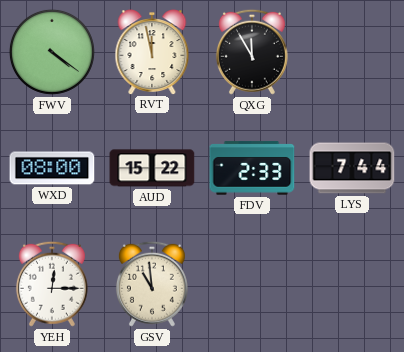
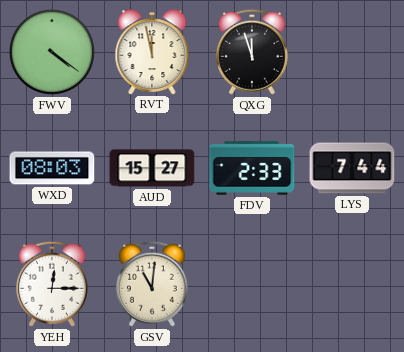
QXG: 11:55 -> 11:57
WXD: 08:00 -> 08:03
AUD: 15:22 -> 15:27
GSV: 10:59 -> 11:01
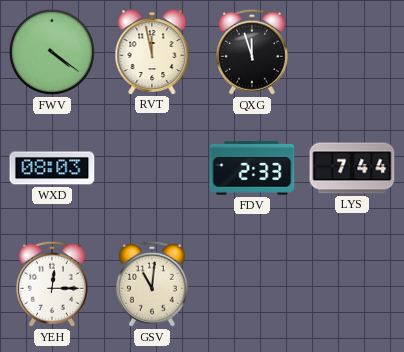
AUD: 15:27 -> none
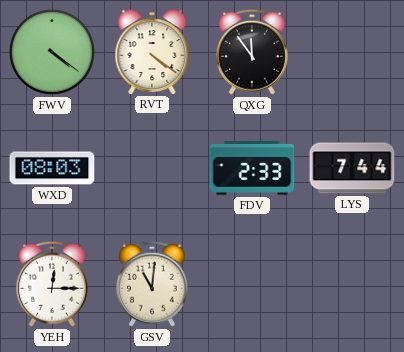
RVT: 11:58 -> 4:21
QXG: 11:57 -> 11:54
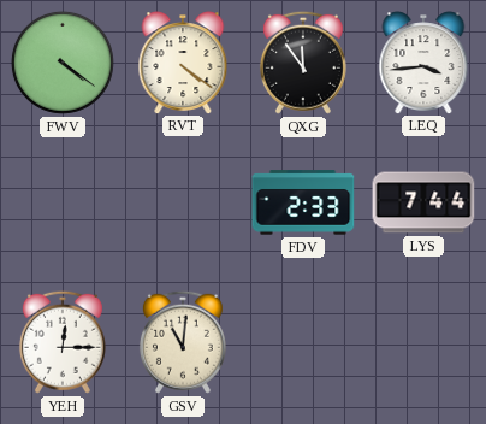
LEQ: none -> 3:44
WXD: 08:03 -> none
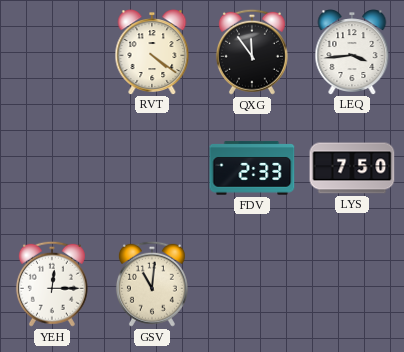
FWV: 4:21 -> none
LYS: 7:44 -> 7:50
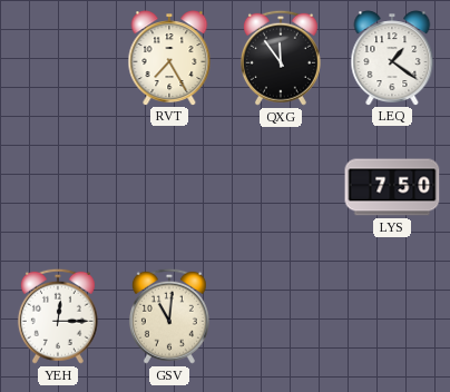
RVT: 4:21 -> 7:25
LEQ: 3:44 -> 1:21
FDV: 2:33 -> none
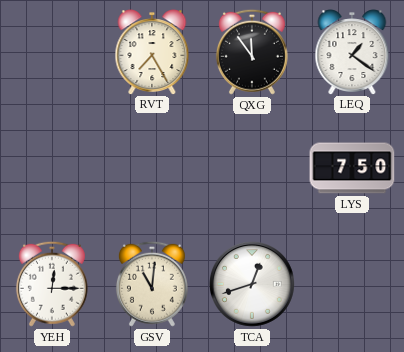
TCA: none -> 12:42
